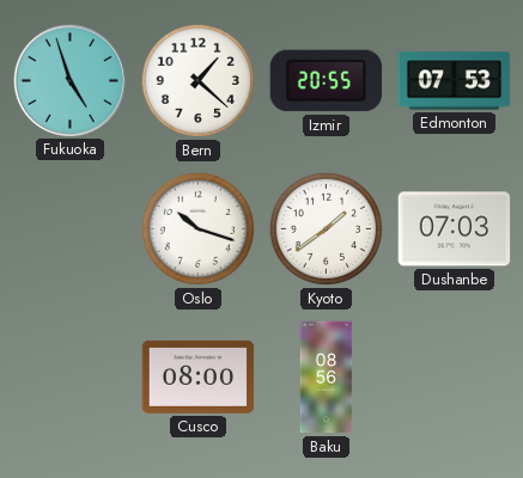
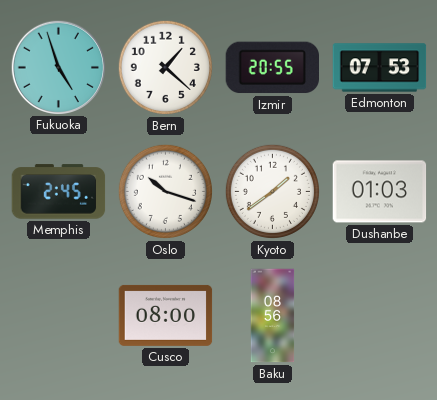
Memphis: none -> 2:45
Dushanbe: 07:03 -> 01:03
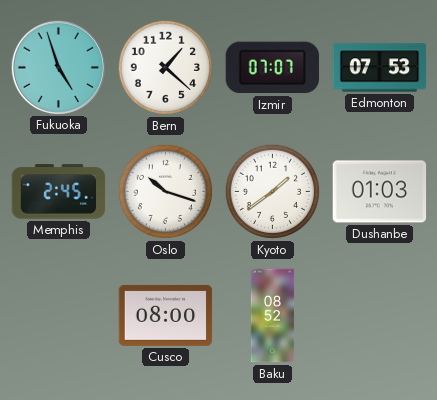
Izmir: 20:55 -> 07:07
Baku: 08:56 -> 08:52
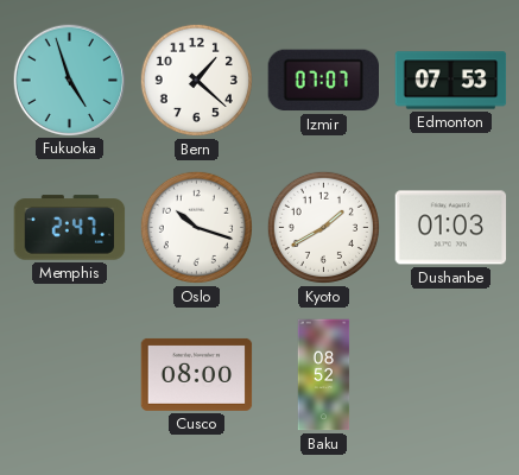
Memphis: 2:45 -> 2:47
Kyoto: 1:39 -> 1:40
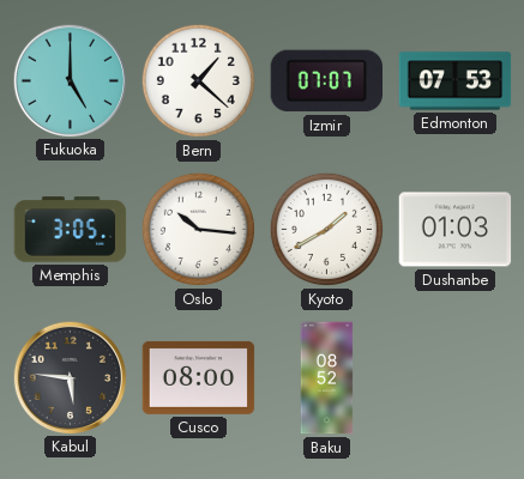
Fukuoka: 4:57 -> 5:00
Memphis: 2:47 -> 3:05
Oslo: 10:18 -> 10:16
Kabul: none -> 5:46
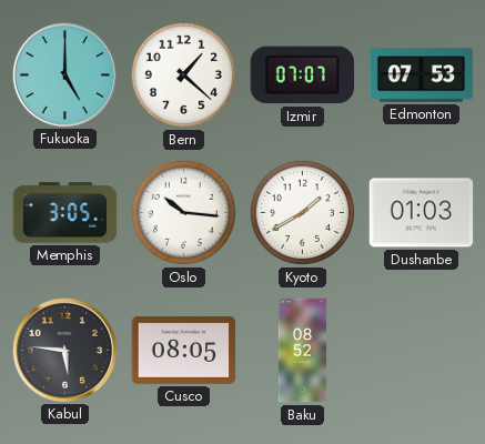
Cusco: 08:00 -> 08:05
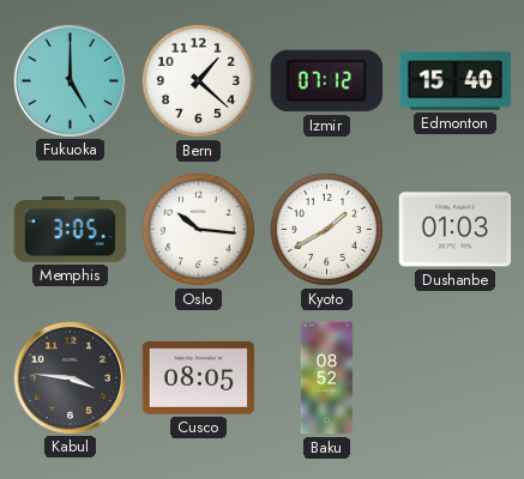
Izmir: 07:07 -> 07:12
Edmonton: 07:53 -> 15:40
Kabul: 5:46 -> 3:46
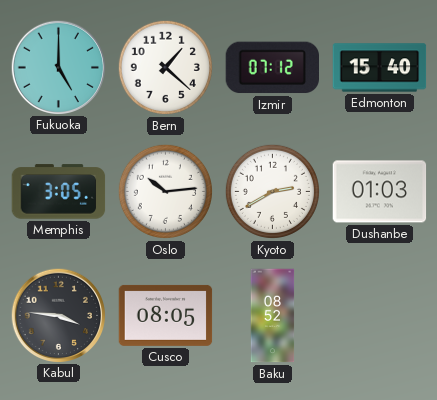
Oslo: 10:16 -> 10:14
Kyoto: 1:40 -> 2:40
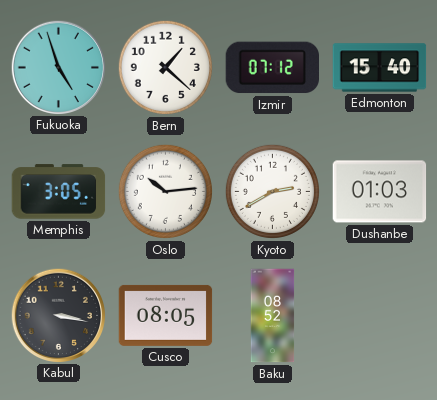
Fukuoka: 5:00 -> 4:57
Kabul: 3:46 -> 3:17
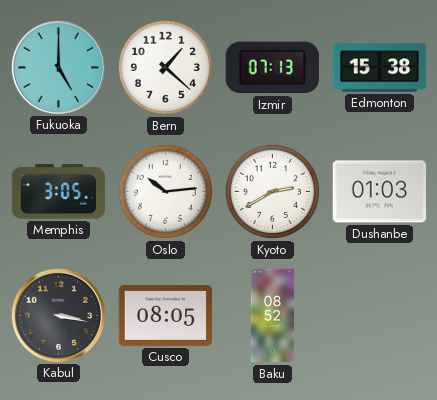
Fukuoka: 4:57 -> 5:00
Izmir: 07:12 -> 07:13
Edmonton: 15:40 -> 15:38
